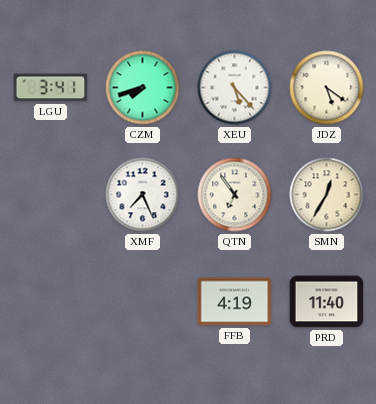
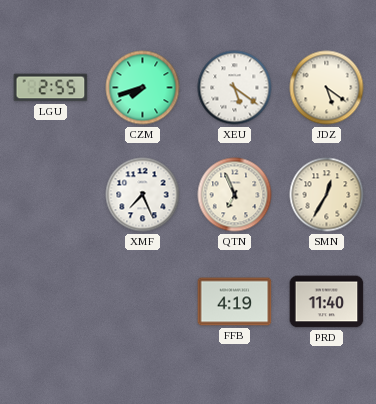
LGU: 3:41 -> 2:55
XEU: 5:23 -> 5:21
QTN: 6:54 -> 6:56
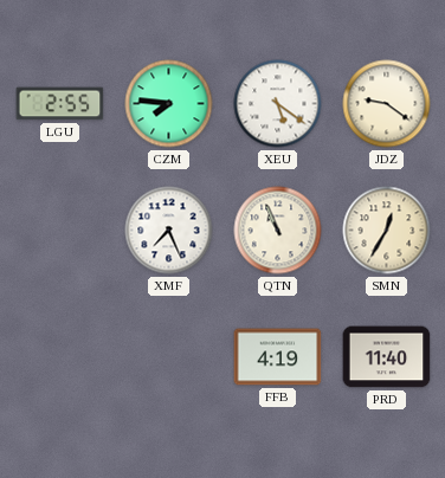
CZM: 7:42 -> 7:46
JDZ: 5:21 -> 9:21
QTN: 6:56 -> 10:56
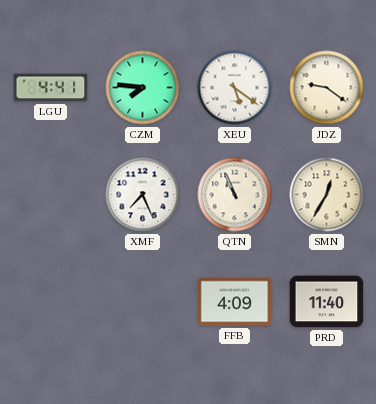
LGU: 2:55 -> 4:41
FFB: 4:19 -> 4:09
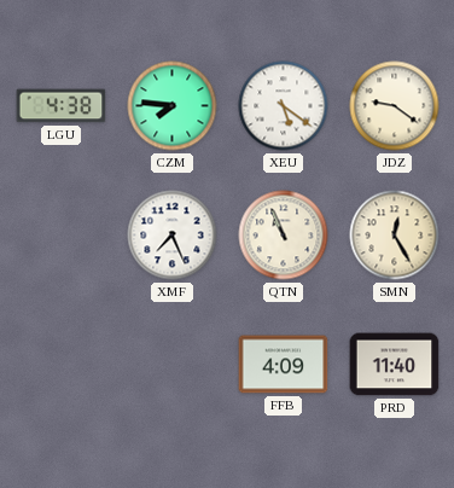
LGU: 4:41 -> 4:38
SMN: 12:35 -> 12:25
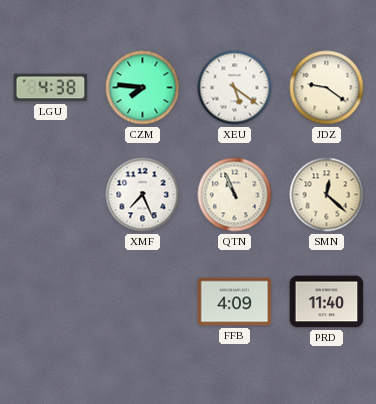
SMN: 12:25 -> 12:22
